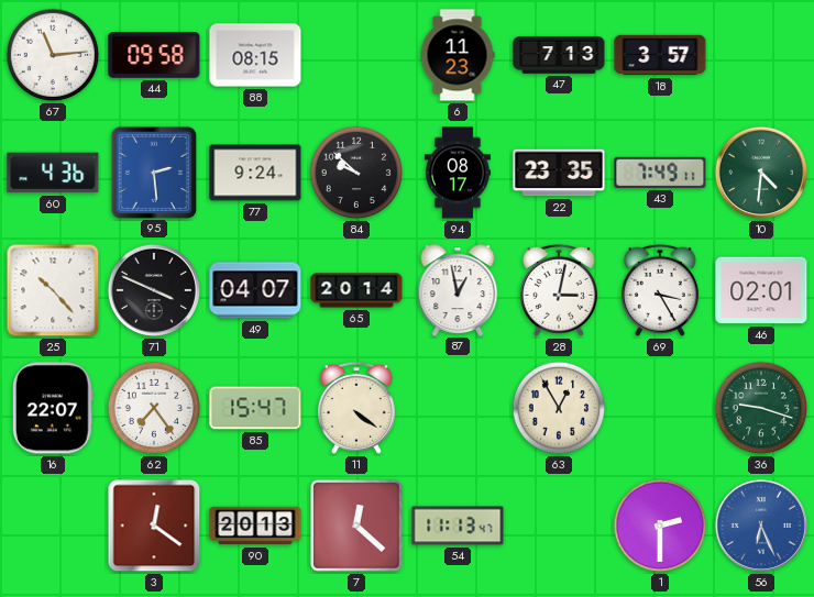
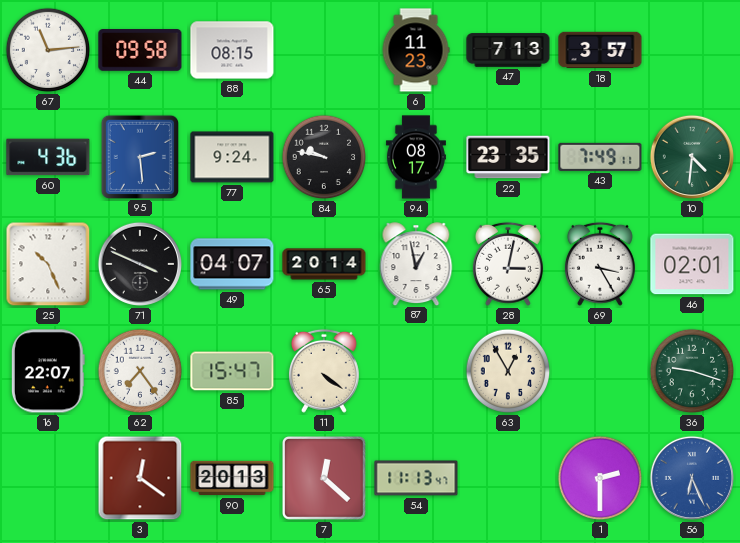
84: 9:52 -> 9:47
25: 10:23 -> 10:26
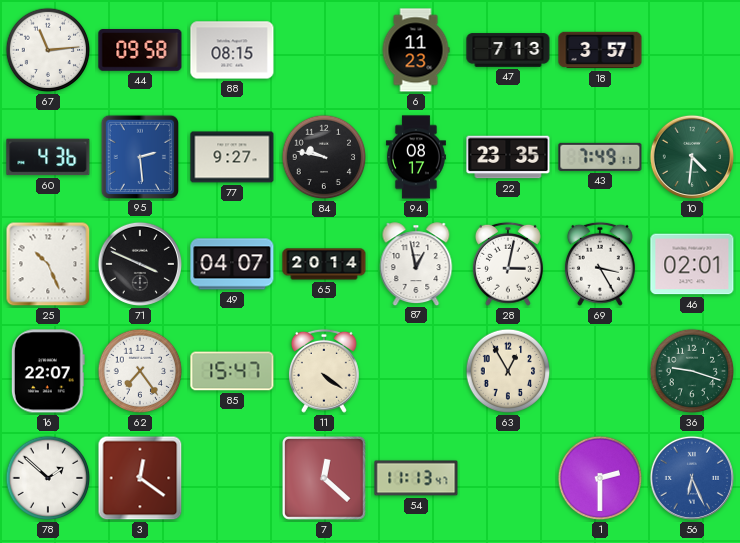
77: 9:24 -> 9:27
78: none -> 1:52
90: 20:13 -> none
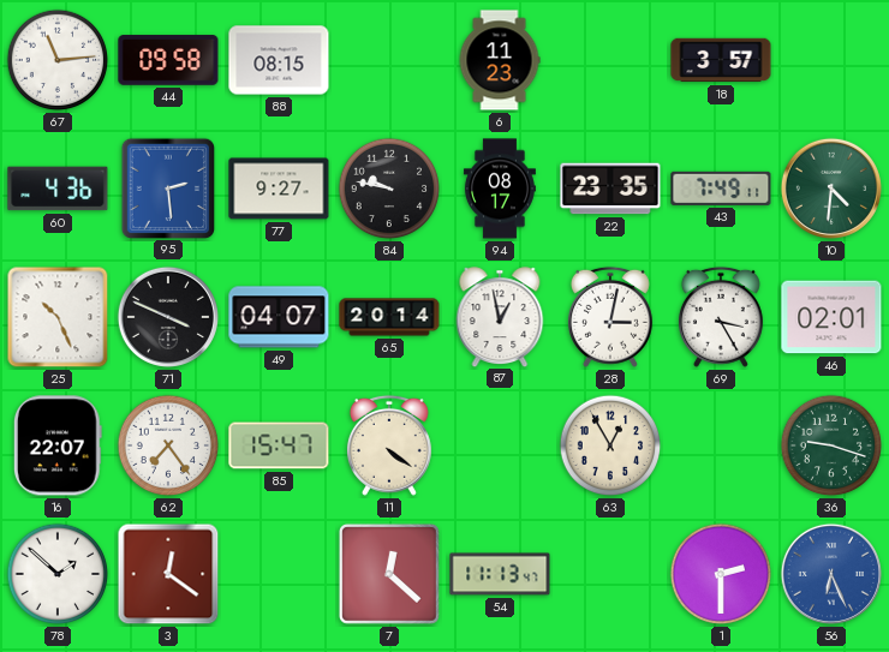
47: 7:13 -> none
